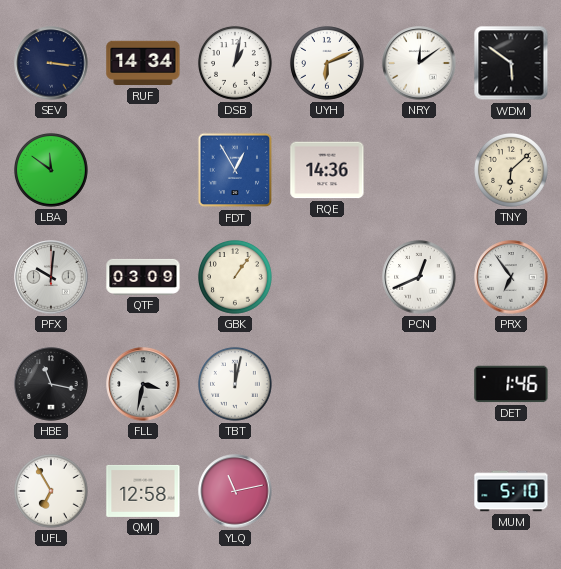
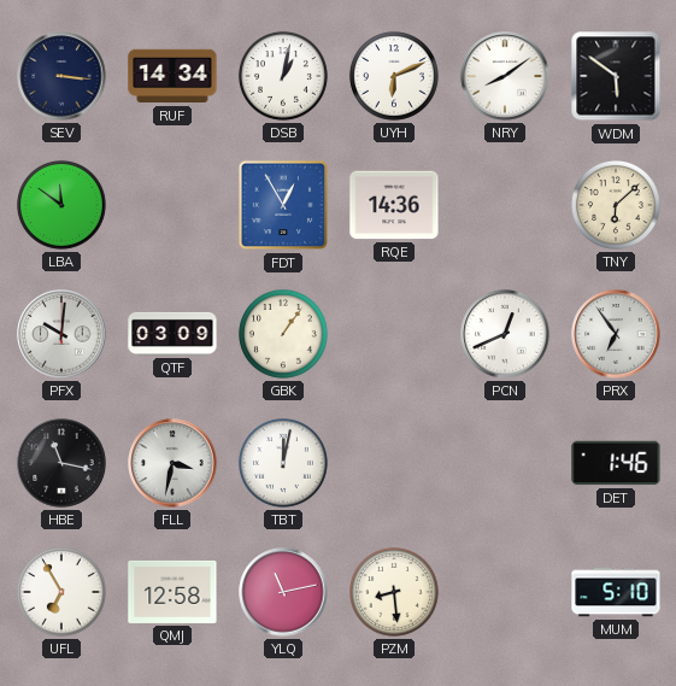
NRY: 12:09 -> 8:09
PZM: none -> 8:29
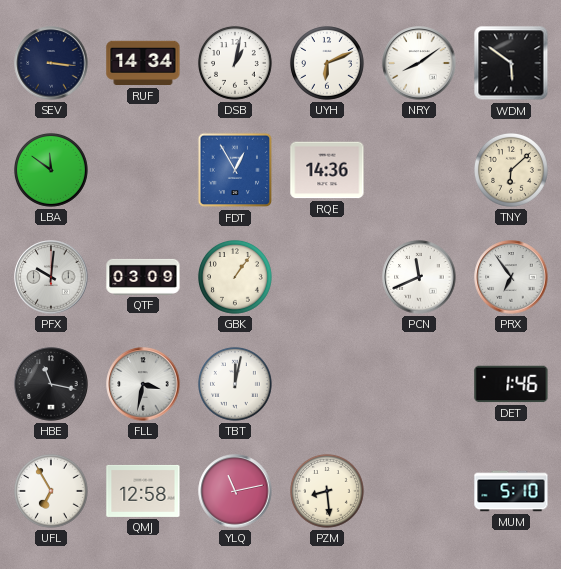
PCN: 12:41 -> 11:41
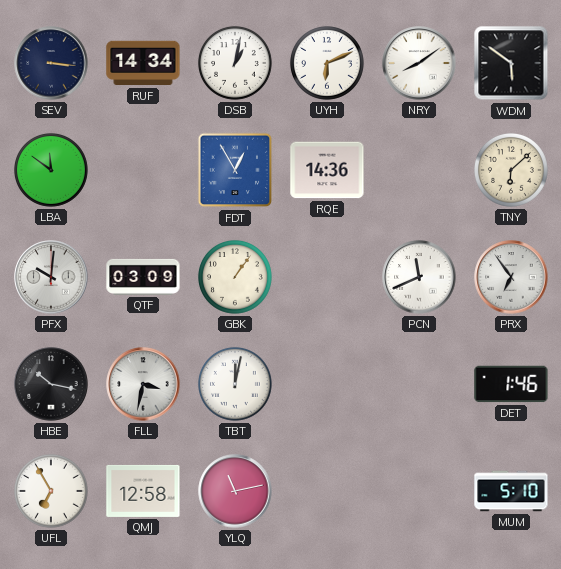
HBE: 11:17 -> 10:17
PZM: 8:29 -> none
